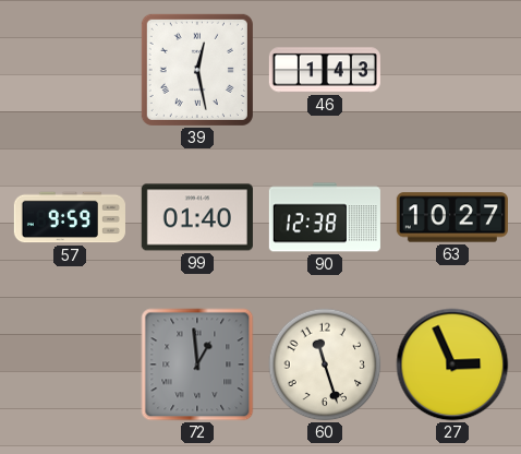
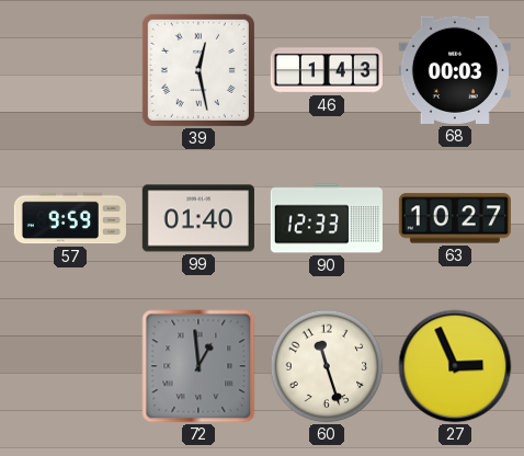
68: none -> 00:03
90: 12:38 -> 12:33
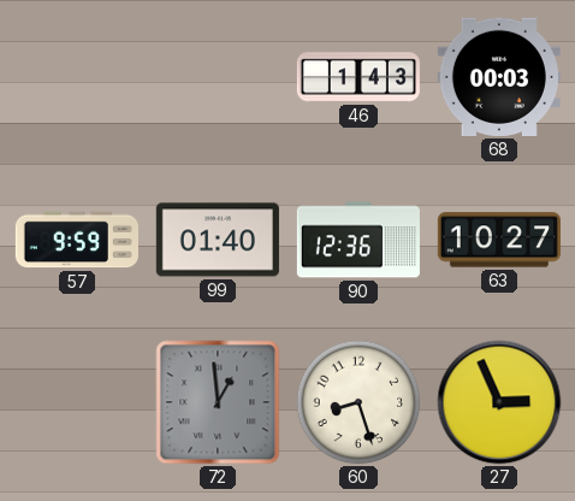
39: 12:28 -> none
90: 12:33 -> 12:36
60: 11:27 -> 8:27
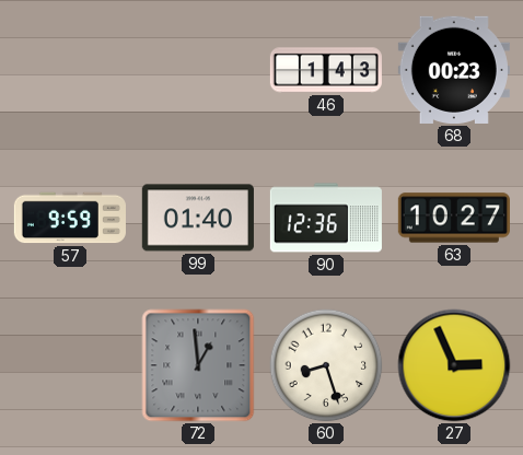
68: 00:03 -> 00:23
